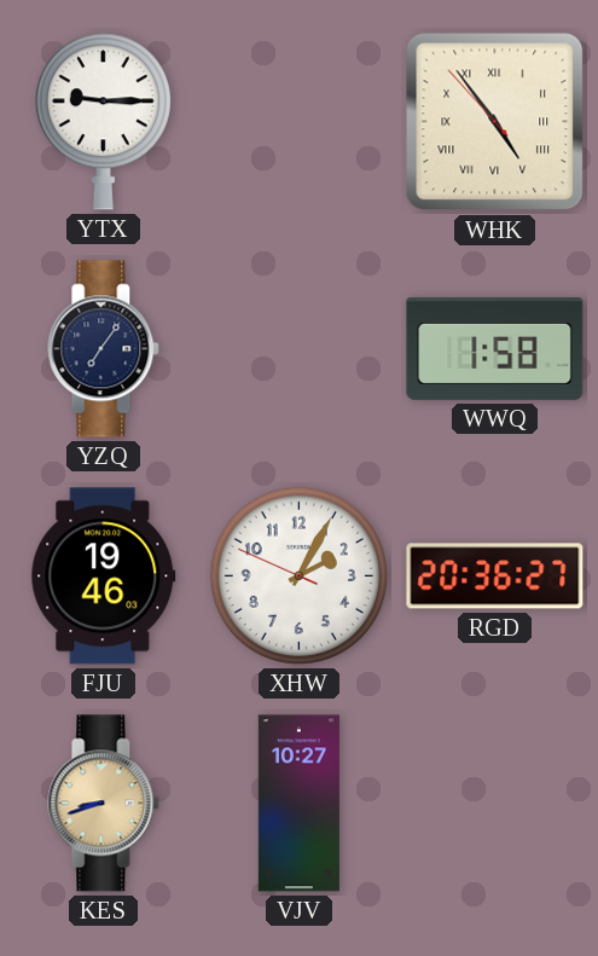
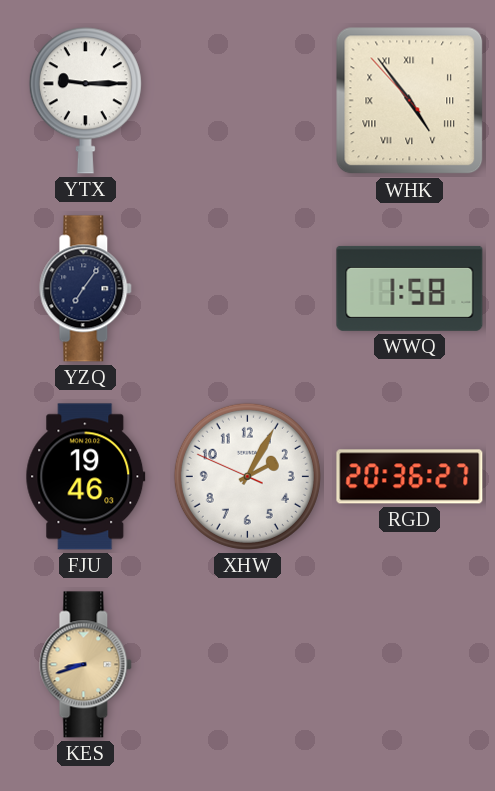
VJV: 10:27 -> none
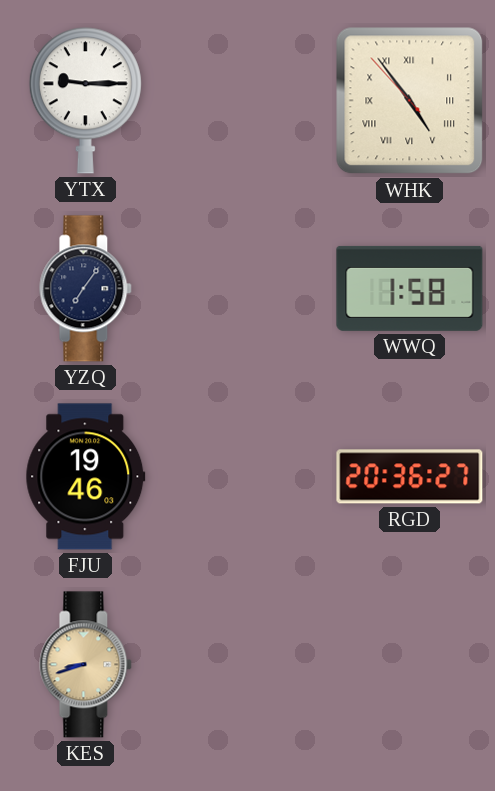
XHW: 2:04 -> none
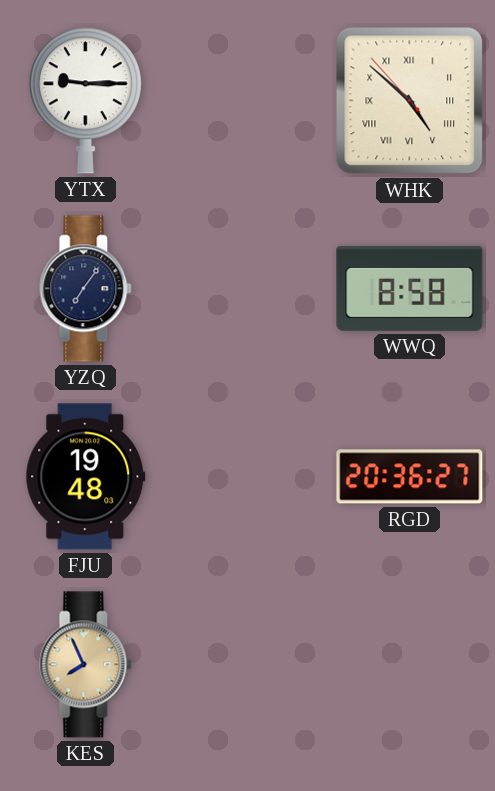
WHK: 4:53 -> 4:51
WWQ: 1:58 -> 8:58
FJU: 19:46 -> 19:48
KES: 8:42 -> 7:56
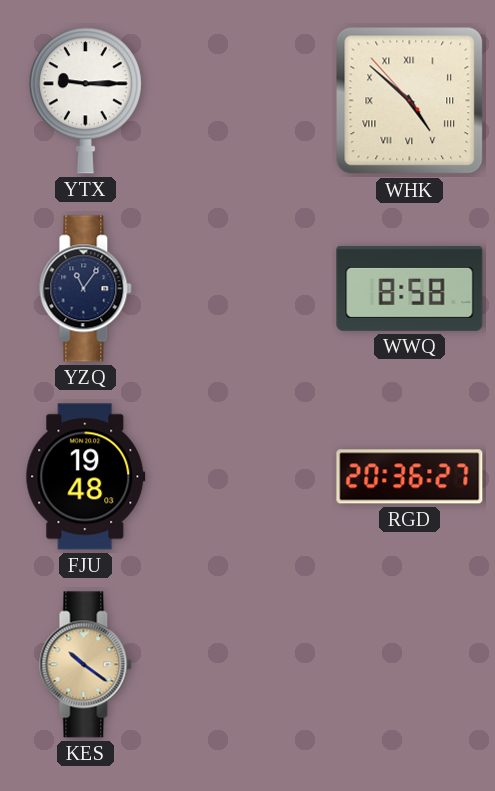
YZQ: 7:06 -> 11:06
KES: 7:56 -> 10:21
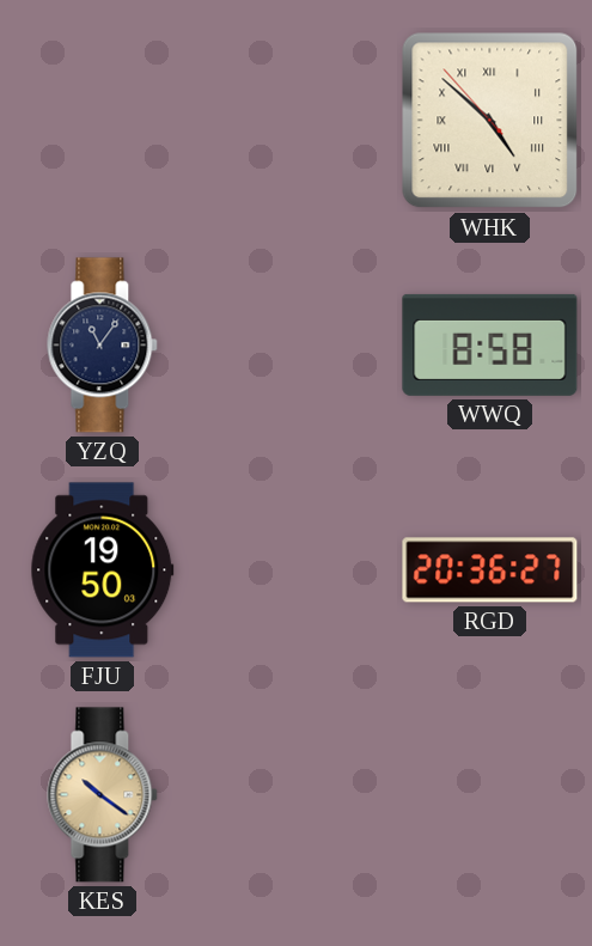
YTX: 9:15 -> none
FJU: 19:48 -> 19:50
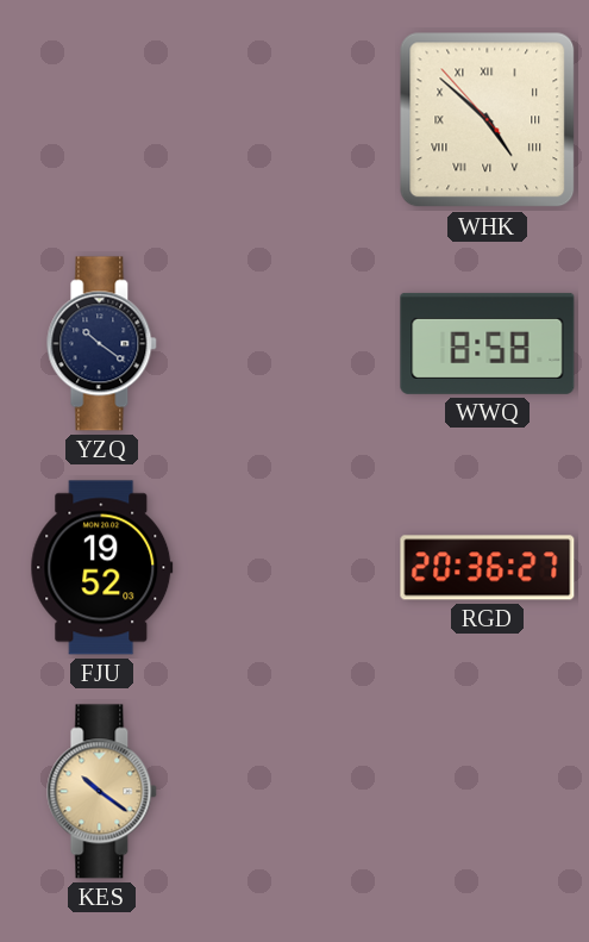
YZQ: 11:06 -> 10:21
FJU: 19:50 -> 19:52
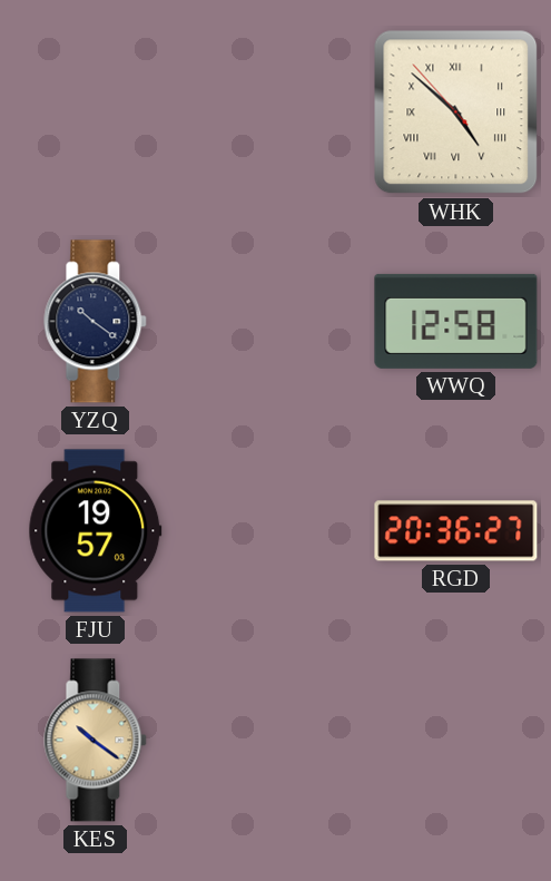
WWQ: 8:58 -> 12:58
FJU: 19:52 -> 19:57
